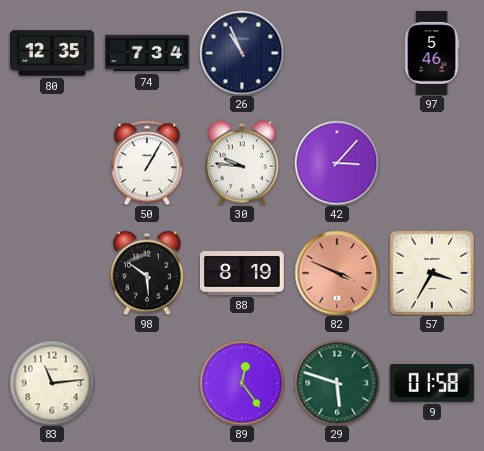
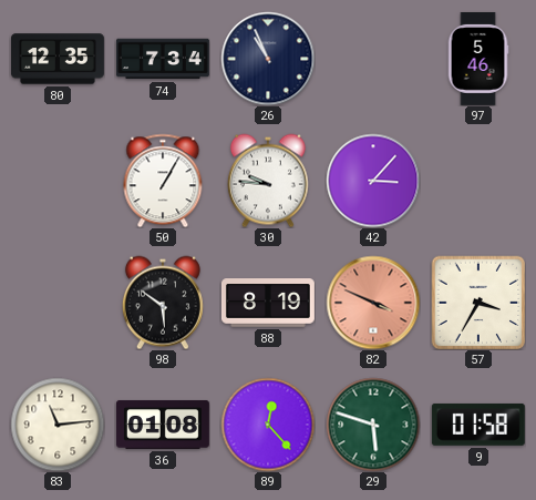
36: none -> 01:08
89: 12:24 -> 12:23
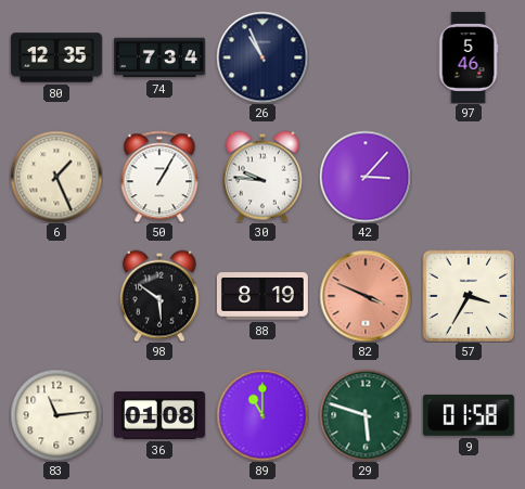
6: none -> 1:26
89: 12:23 -> 11:00
